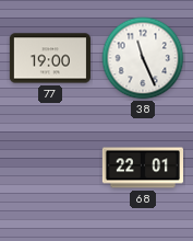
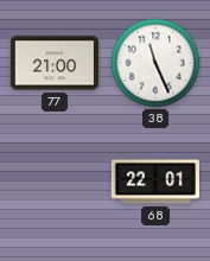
77: 19:00 -> 21:00
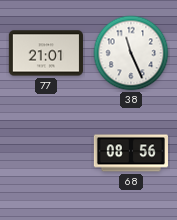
77: 21:00 -> 21:01
68: 22:01 -> 08:56
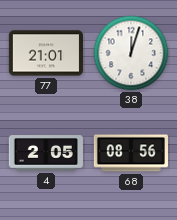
38: 11:26 -> 12:03
4: none -> 2:05
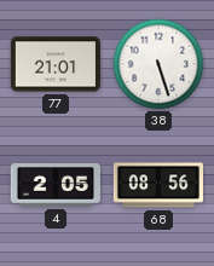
38: 12:03 -> 5:27
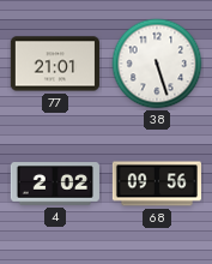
4: 2:05 -> 2:02
68: 08:56 -> 09:56
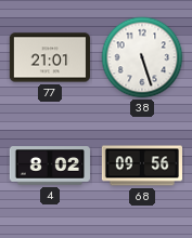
4: 2:02 -> 8:02
